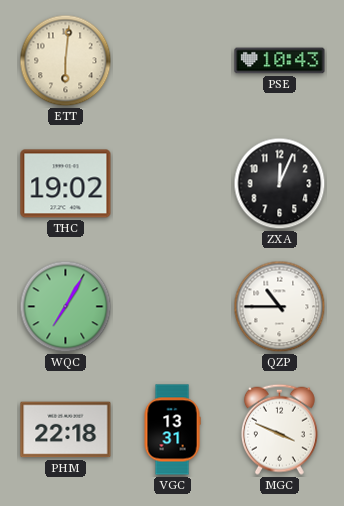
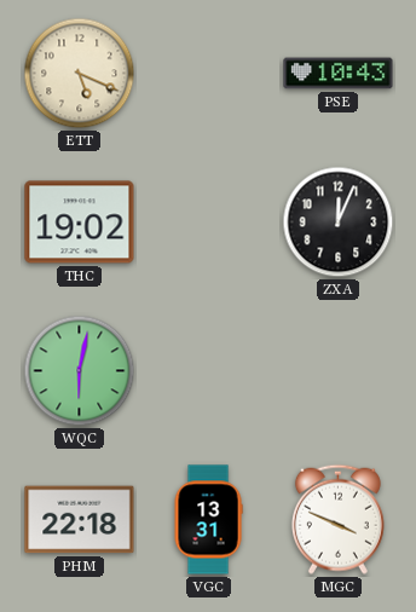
ETT: 6:01 -> 5:19
WQC: 7:05 -> 6:02
QZP: 10:45 -> none
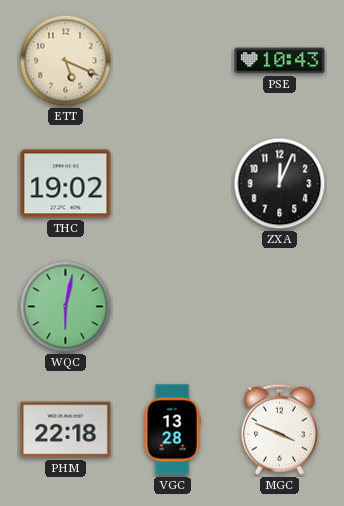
VGC: 13:31 -> 13:28
